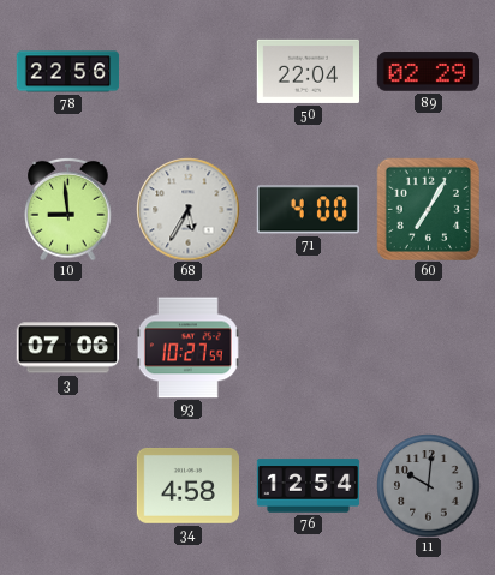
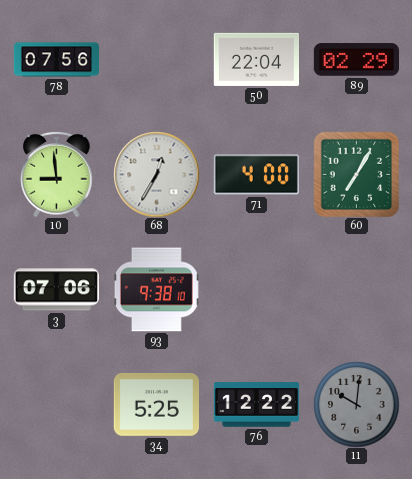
78: 22:56 -> 07:56
68: 5:35 -> 12:35
93: 10:27 -> 9:38
34: 4:58 -> 5:25
76: 12:54 -> 12:22
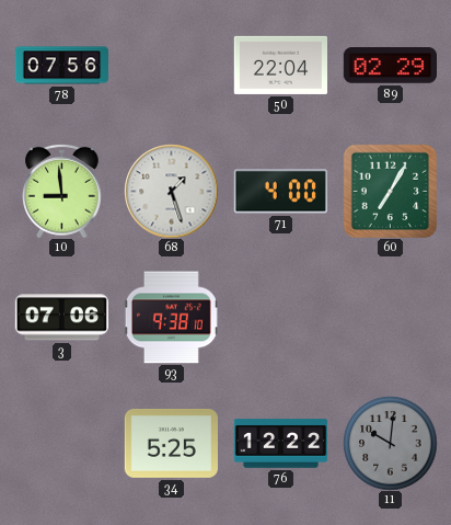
68: 12:35 -> 1:27
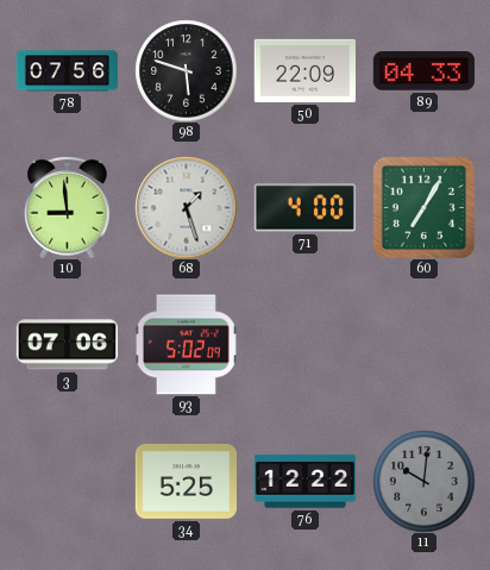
98: none -> 5:48
50: 22:04 -> 22:09
89: 02:29 -> 04:33
93: 9:38 -> 5:02
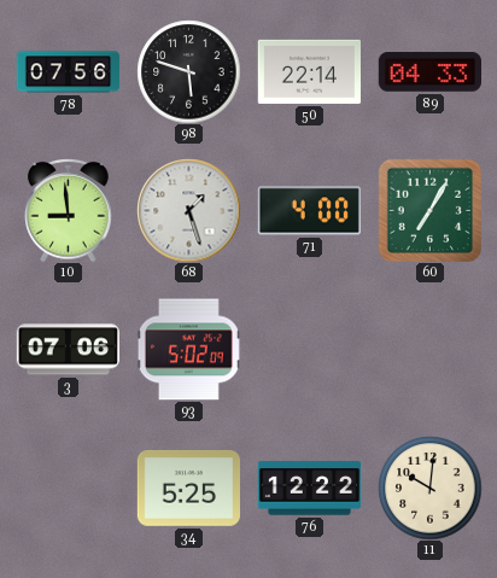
50: 22:09 -> 22:14
11 dial: grey -> cream
